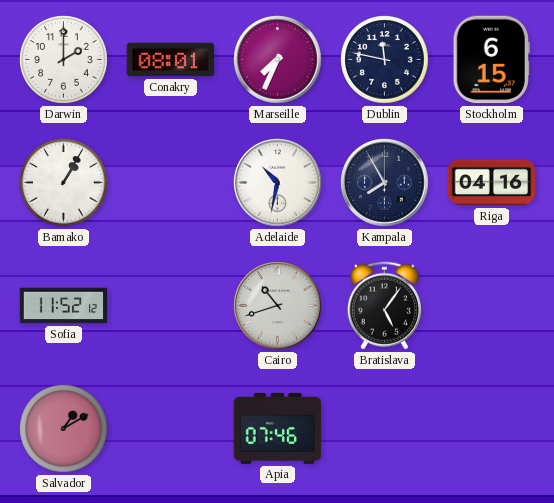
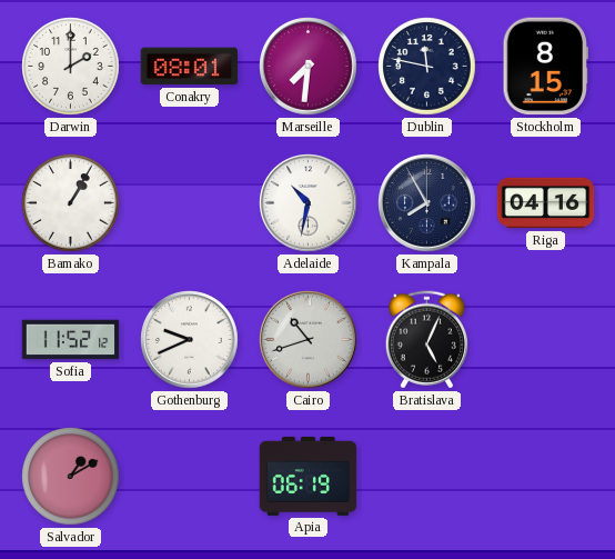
Marseille: 7:34 -> 7:31
Stockholm: 6:15 -> 8:15
Gothenburg: none -> 9:41
Bratislava: 5:06 -> 5:04
Apia: 07:46 -> 06:19
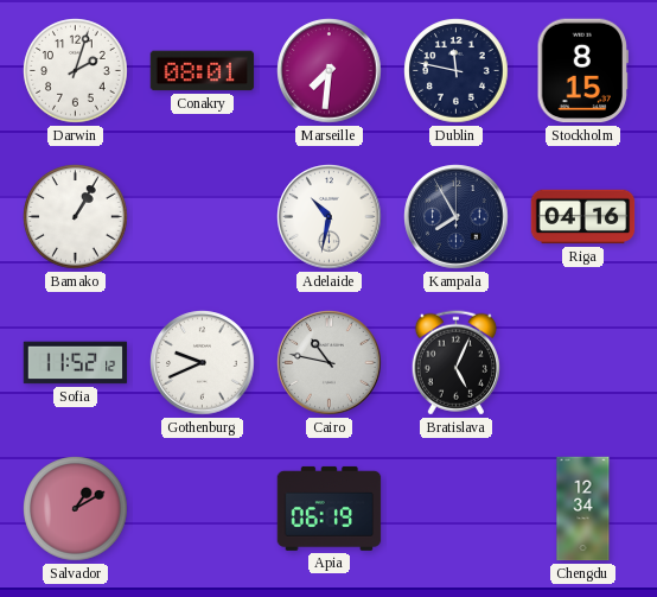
Darwin: 2:00 -> 2:03
Cairo: 10:42 -> 10:47
Chengdu: none -> 12:34
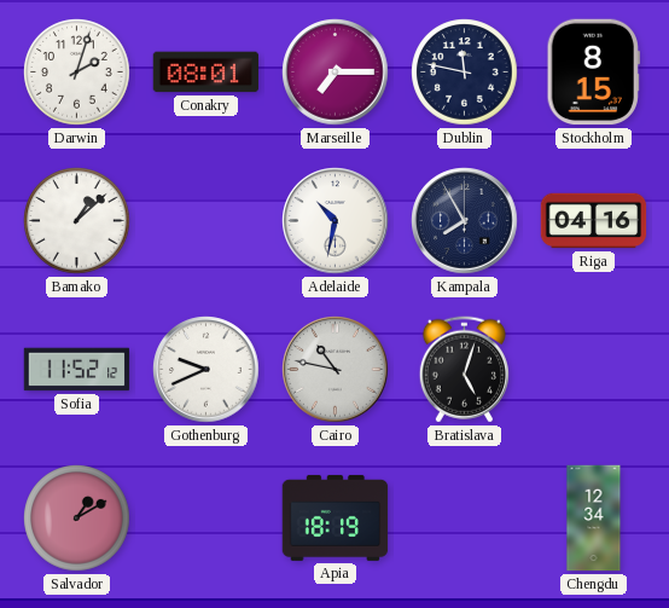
Marseille: 7:31 -> 7:15
Bamako: 1:05 -> 1:08
Bratislava: 5:04 -> 5:03
Apia: 06:19 -> 18:19
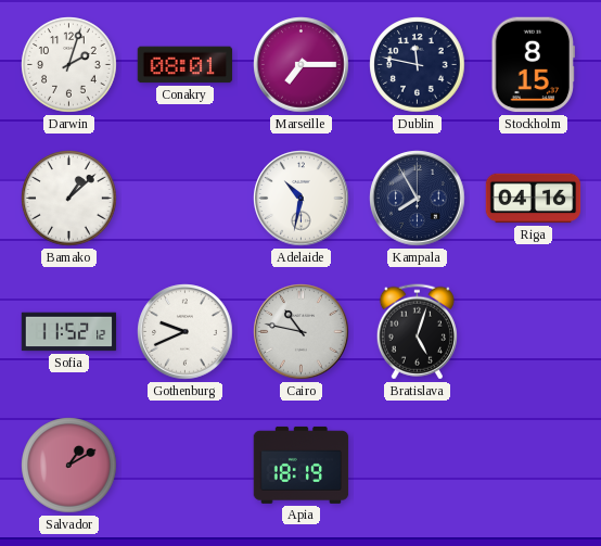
Chengdu: 12:34 -> none
